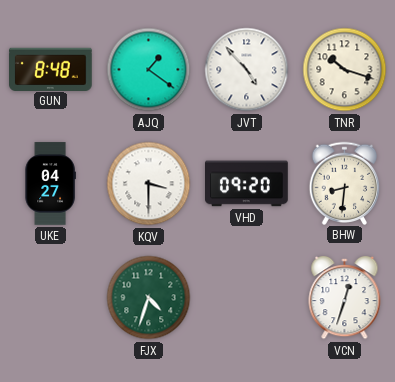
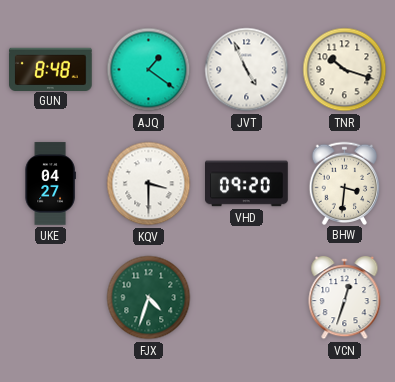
JVT: 4:53 -> 4:56
BHW: 8:31 -> 3:31
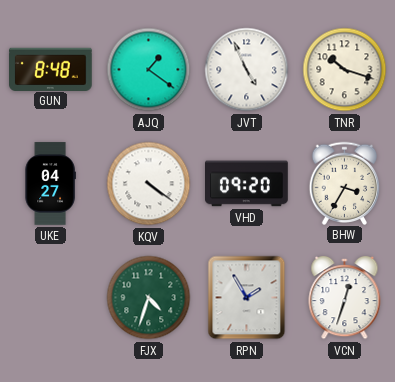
KQV: 3:30 -> 4:21
BHW: 3:31 -> 3:35
RPN: none -> 1:55
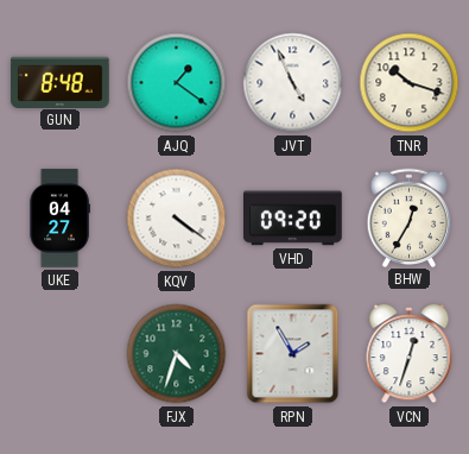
BHW: 3:35 -> 12:35
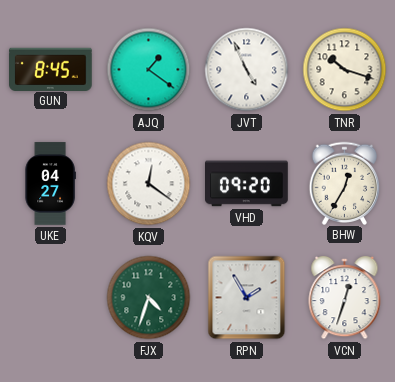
GUN: 8:48 -> 8:45
KQV: 4:21 -> 12:21
